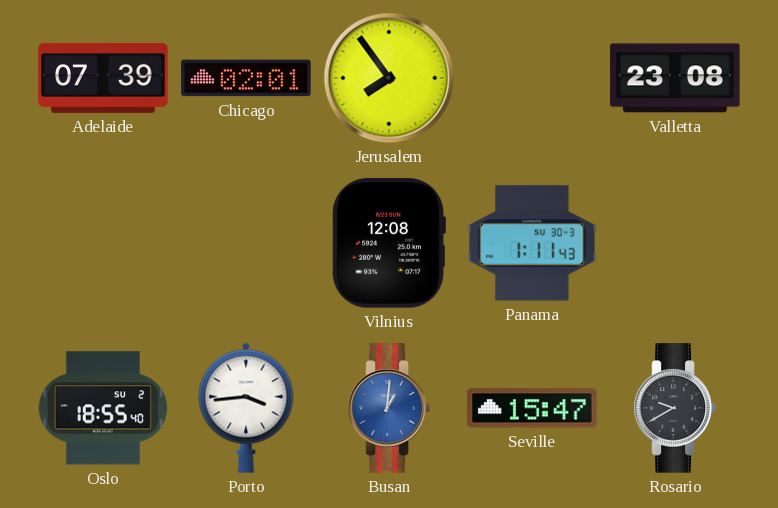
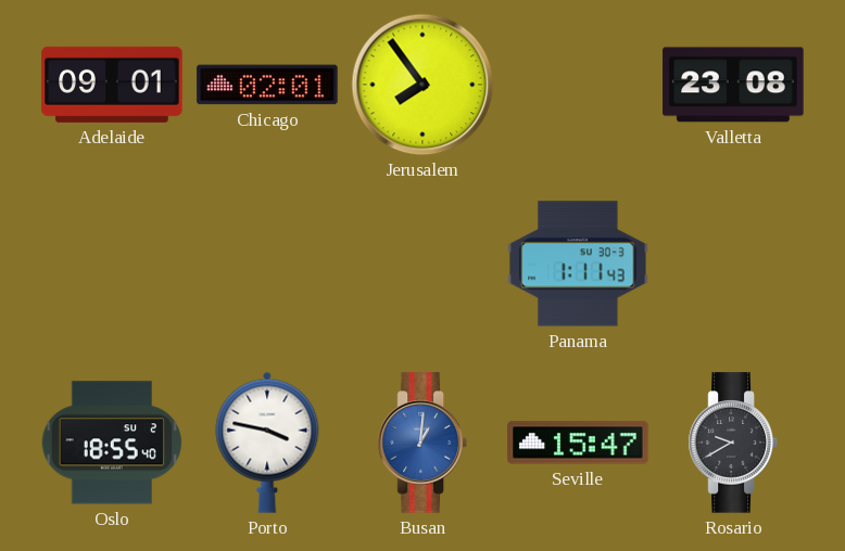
Adelaide: 07:39 -> 09:01
Vilnius: 12:08 -> none
Porto: 3:44 -> 3:47
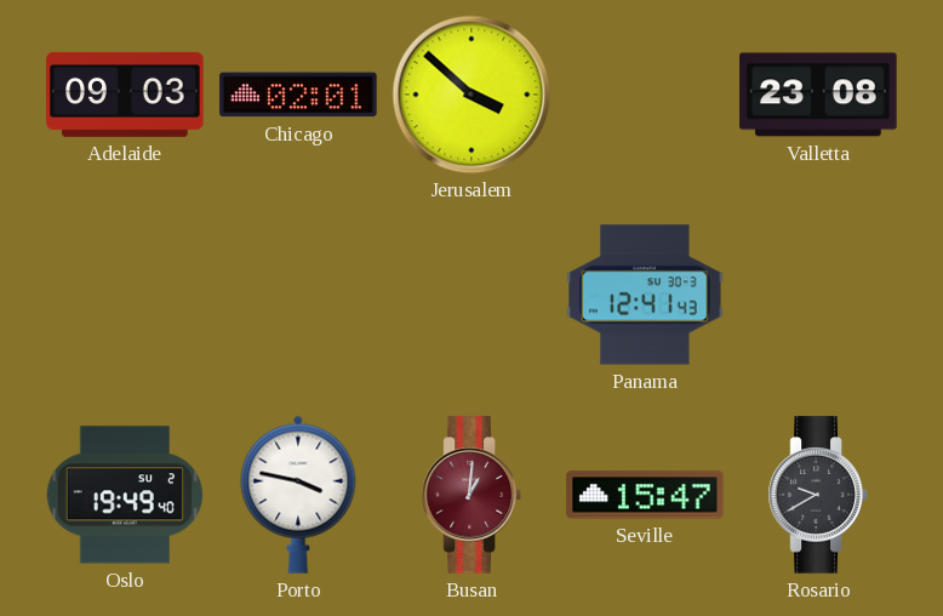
Adelaide: 09:01 -> 09:03
Jerusalem: 7:54 -> 3:52
Panama: 1:11 -> 12:41
Oslo: 18:55 -> 19:49
Busan dial: blue -> burgundy
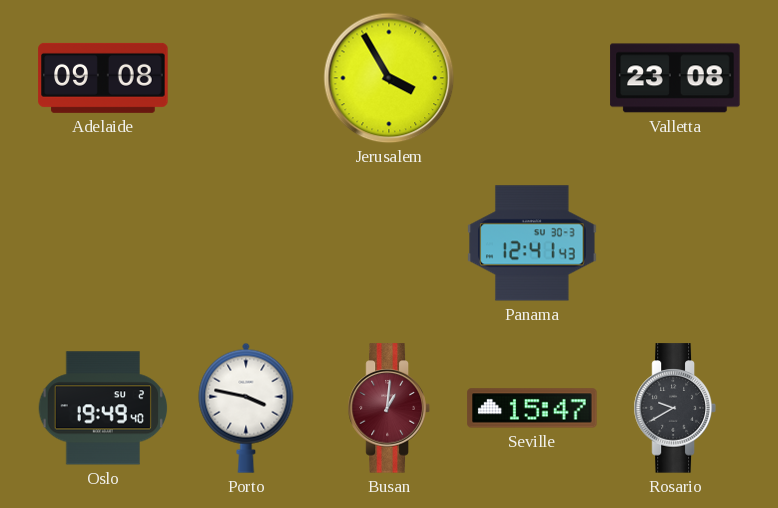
Adelaide: 09:03 -> 09:08
Chicago: 02:01 -> none
Jerusalem: 3:52 -> 3:55
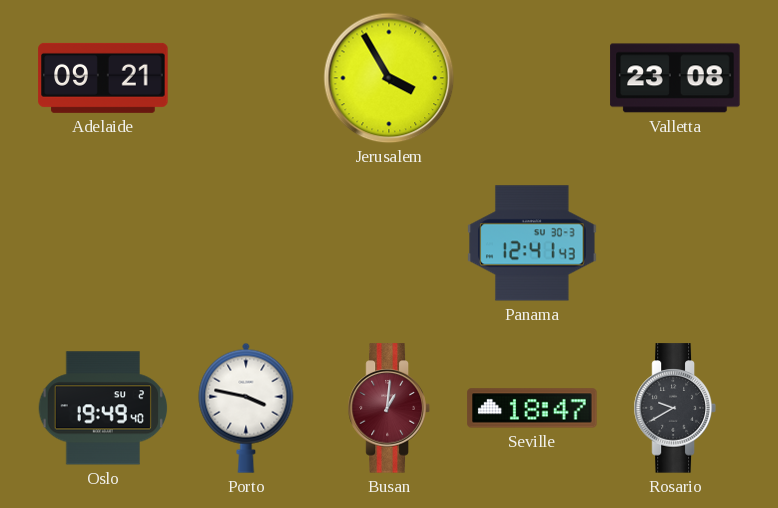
Adelaide: 09:08 -> 09:21
Seville: 15:47 -> 18:47
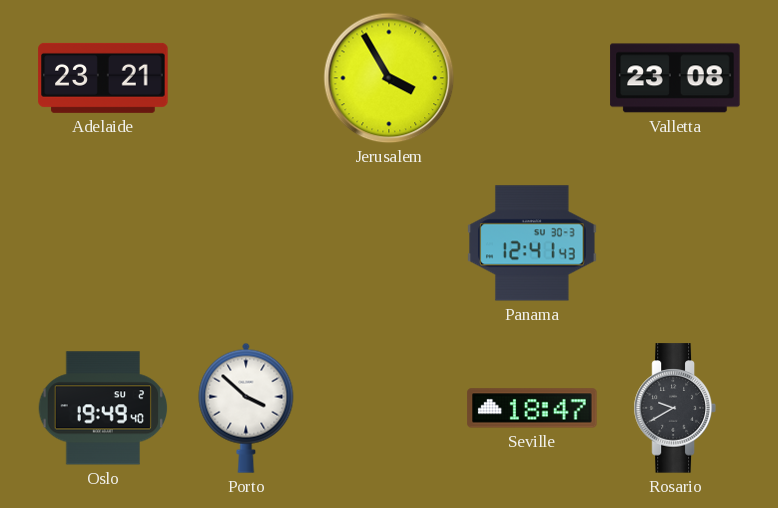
Adelaide: 09:21 -> 23:21
Porto: 3:47 -> 3:52
Busan: 1:01 -> none
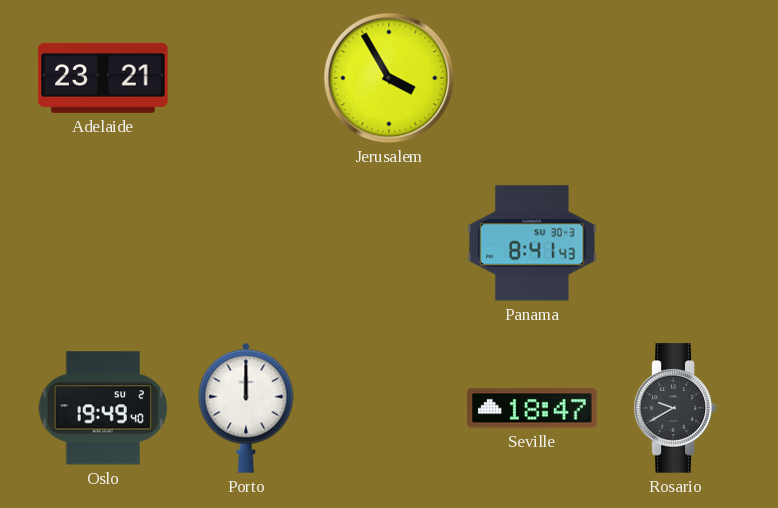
Valletta: 23:08 -> none
Panama: 12:41 -> 8:41
Porto: 3:52 -> 12:00
